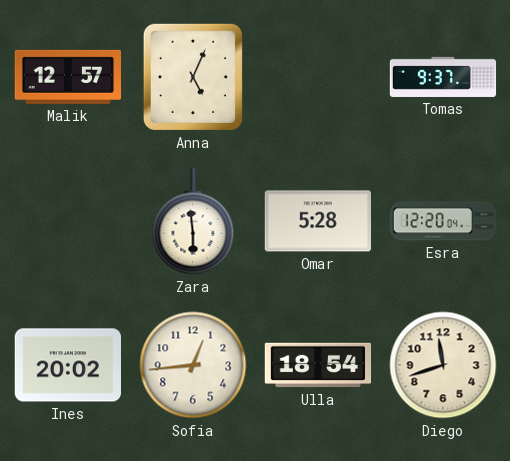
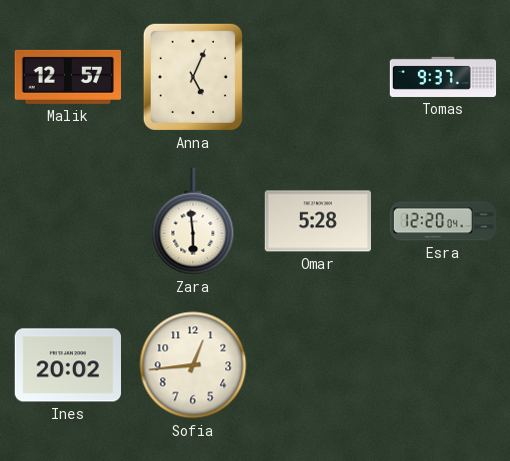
Ulla: 18:54 -> none
Diego: 11:42 -> none
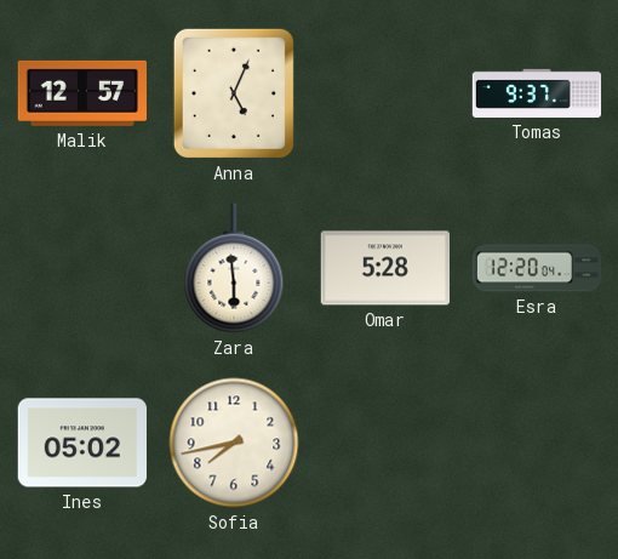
Ines: 20:02 -> 05:02
Sofia: 12:44 -> 7:43
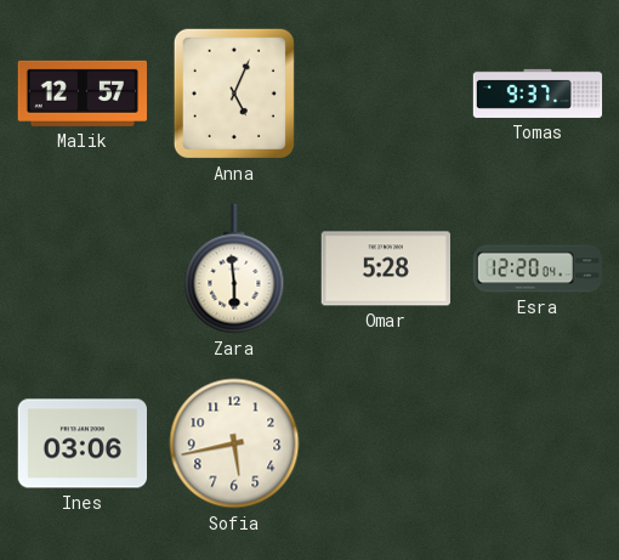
Ines: 05:02 -> 03:06
Sofia: 7:43 -> 5:43
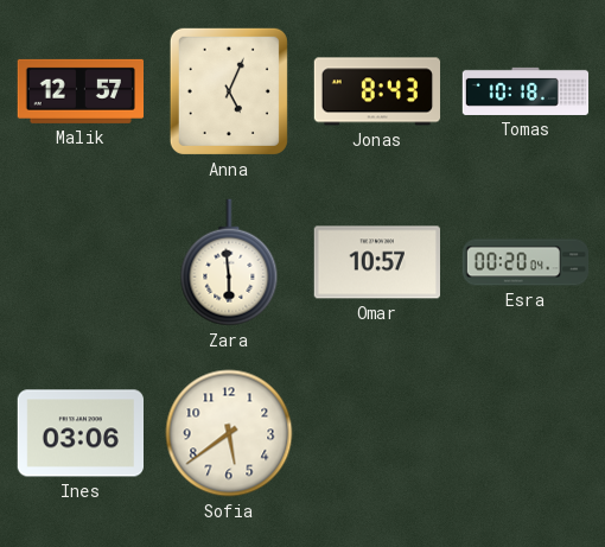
Jonas: none -> 8:43
Tomas: 9:37 -> 10:18
Omar: 5:28 -> 10:57
Esra: 12:20 -> 00:20
Sofia: 5:43 -> 5:39
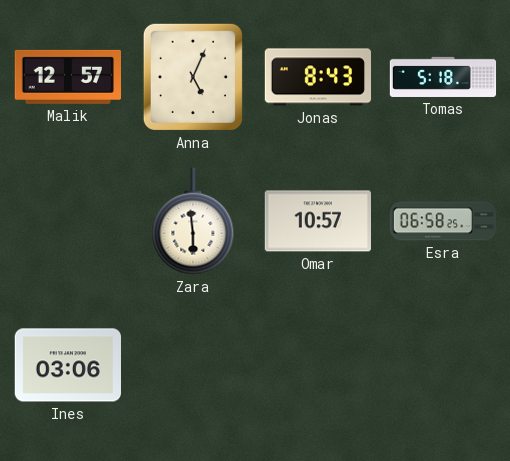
Tomas: 10:18 -> 5:18
Esra: 00:20 -> 06:58
Sofia: 5:39 -> none
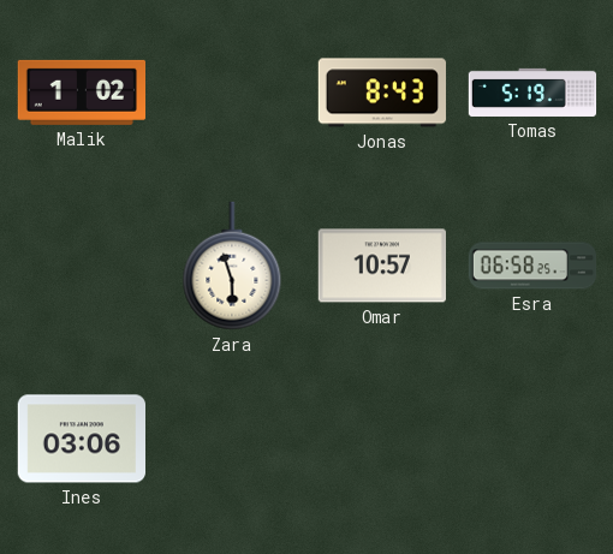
Malik: 12:57 -> 1:02
Anna: 5:04 -> none
Tomas: 5:18 -> 5:19
Zara: 5:59 -> 5:57
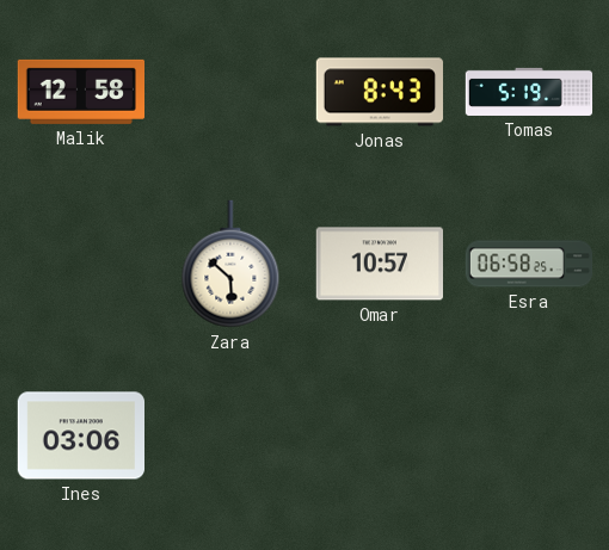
Malik: 1:02 -> 12:58
Zara: 5:57 -> 5:52
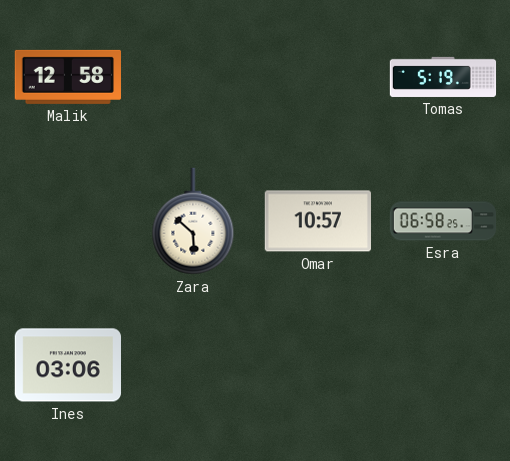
Jonas: 8:43 -> none
